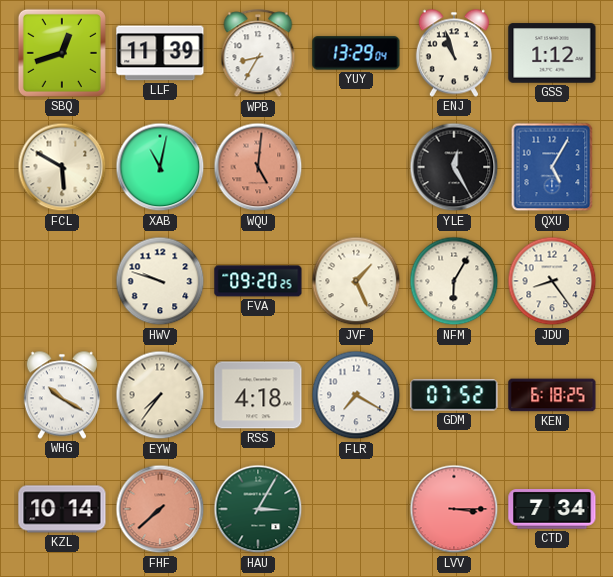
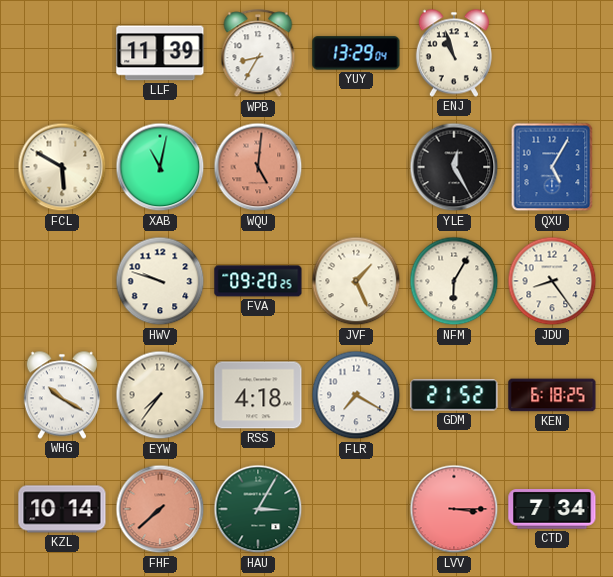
SBQ: 12:42 -> none
GSS: 1:12 -> none
GDM: 07:52 -> 21:52
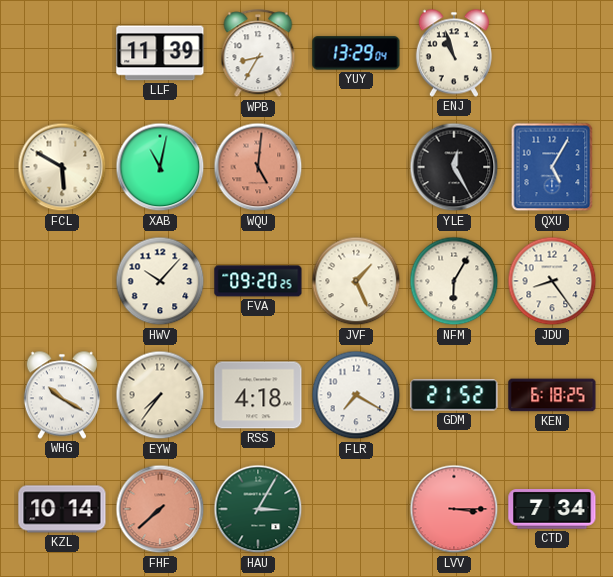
HWV: 9:48 -> 10:07
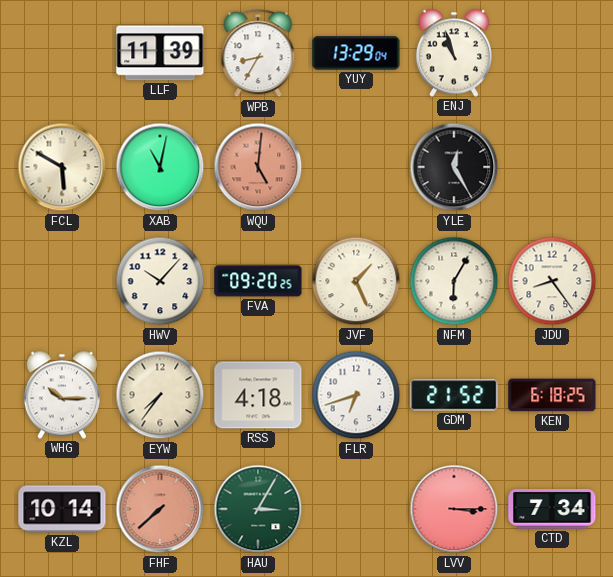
QXU: 5:05 -> none
WHG: 10:20 -> 10:15
FLR: 7:20 -> 6:42
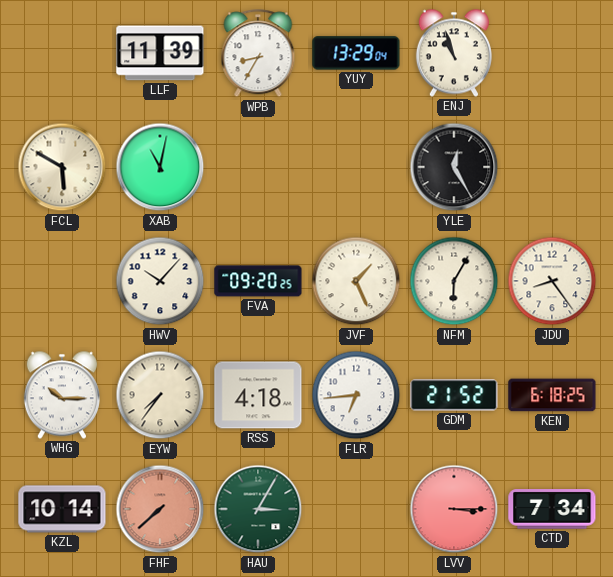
WQU: 5:01 -> none
FLR: 6:42 -> 6:44
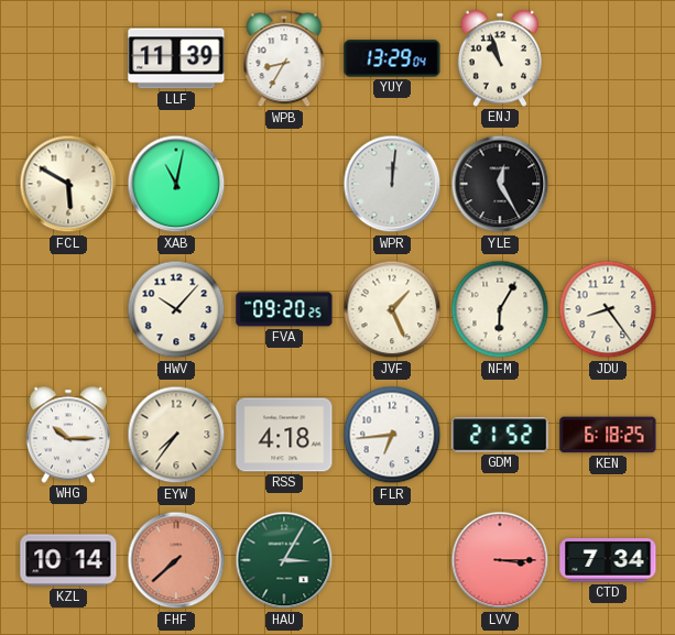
WPR: none -> 12:01
